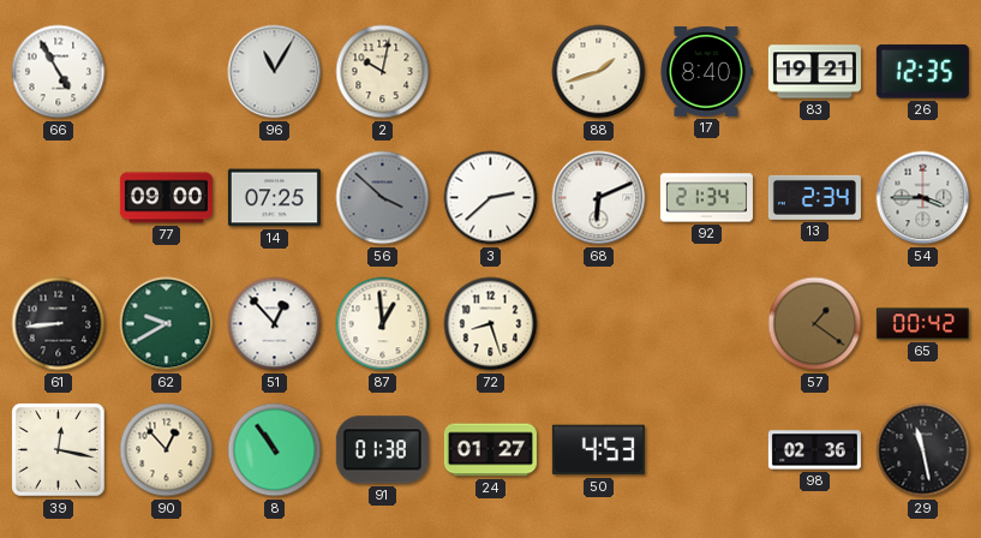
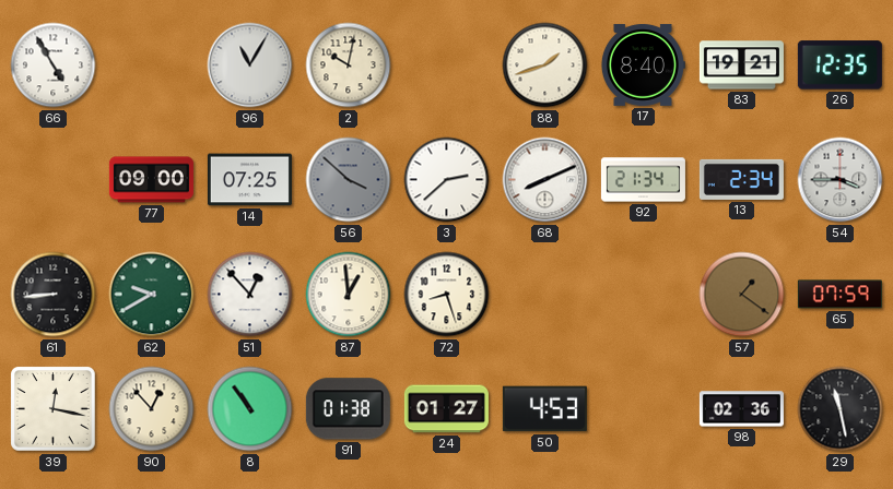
68: 6:11 -> 8:11
65: 00:42 -> 07:59
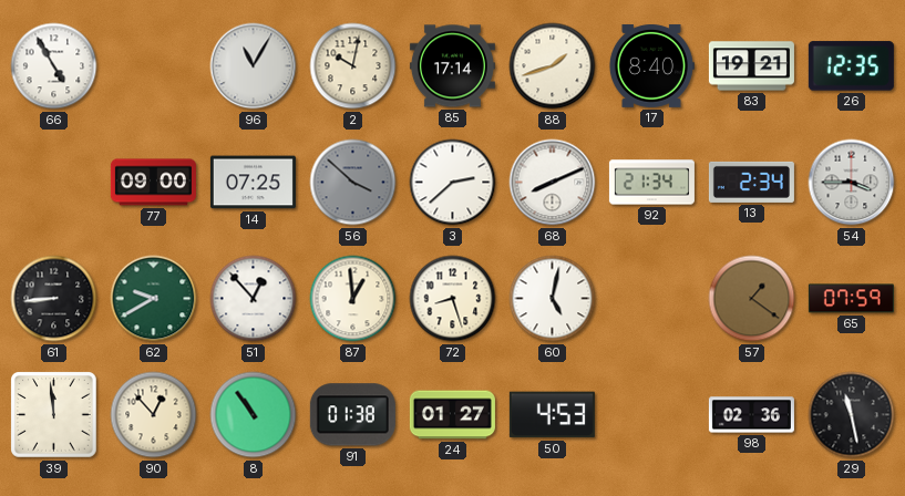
85: none -> 17:14
60: none -> 5:02
39: 12:17 -> 11:59
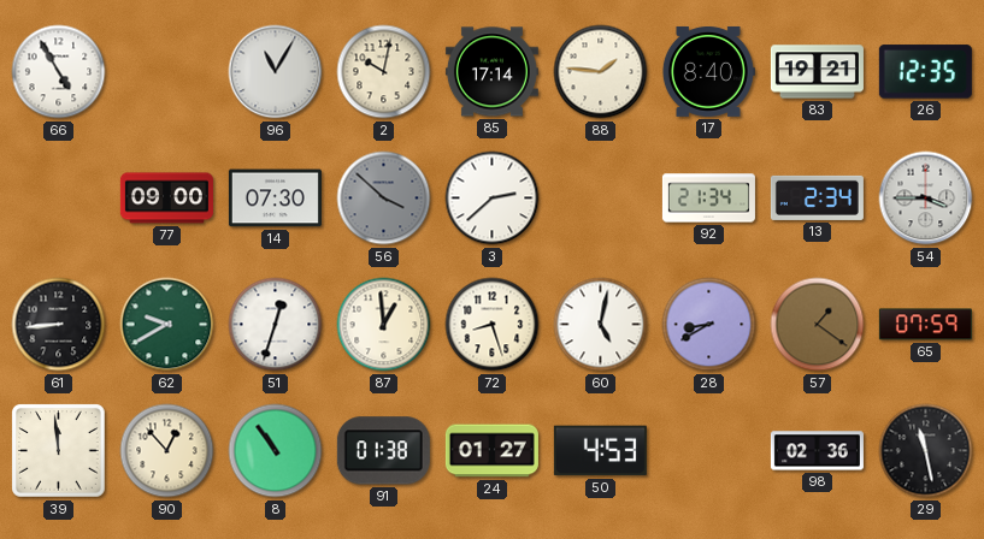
88: 1:42 -> 1:46
14: 07:25 -> 07:30
68: 8:11 -> none
51: 12:53 -> 12:33
28: none -> 8:40
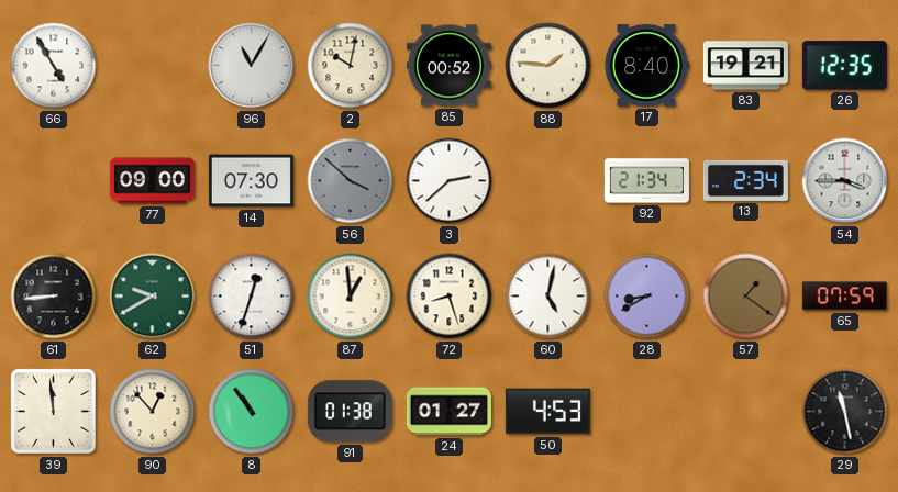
85: 17:14 -> 00:52
98: 02:36 -> none
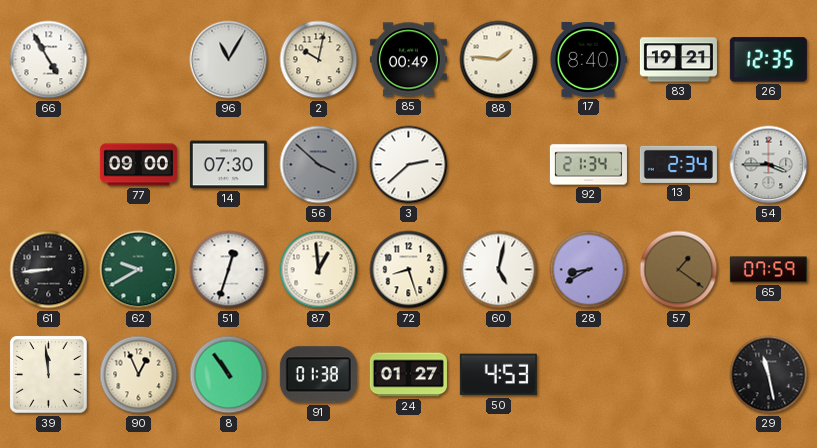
85: 00:52 -> 00:49
90: 12:53 -> 12:56
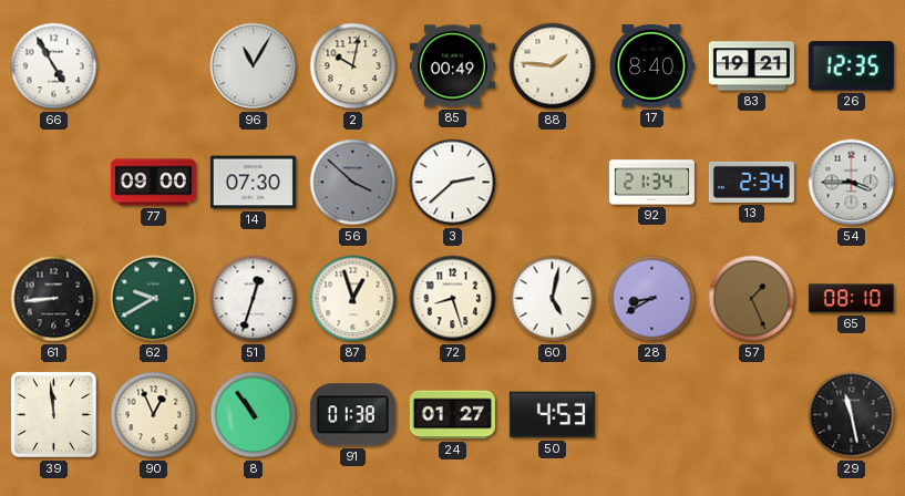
87: 12:59 -> 12:57
57: 1:21 -> 1:26
65: 07:59 -> 08:10
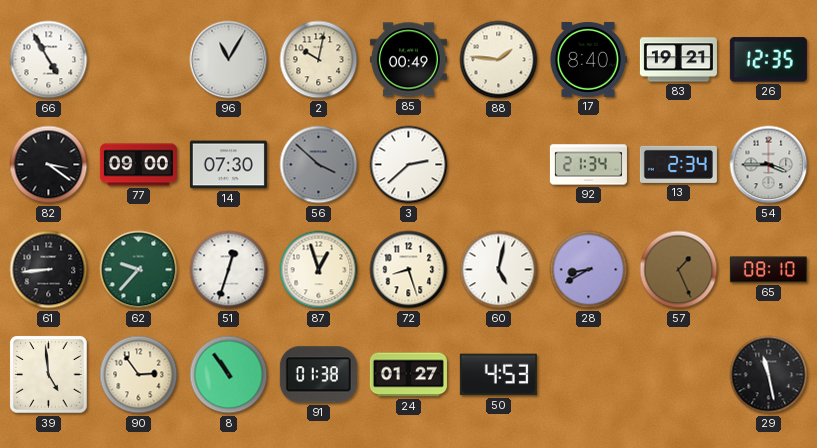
82: none -> 3:21
62: 9:40 -> 9:37
39: 11:59 -> 4:59
90: 12:56 -> 2:54
